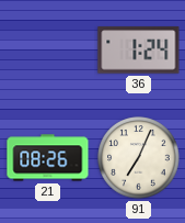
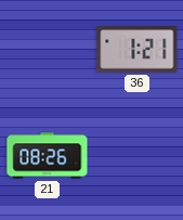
36: 1:24 -> 1:21
91: 7:04 -> none
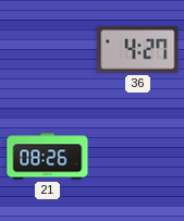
36: 1:21 -> 4:27
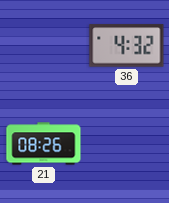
36: 4:27 -> 4:32
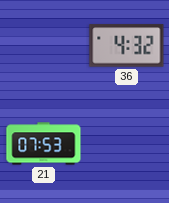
21: 08:26 -> 07:53
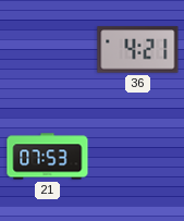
36: 4:32 -> 4:21
